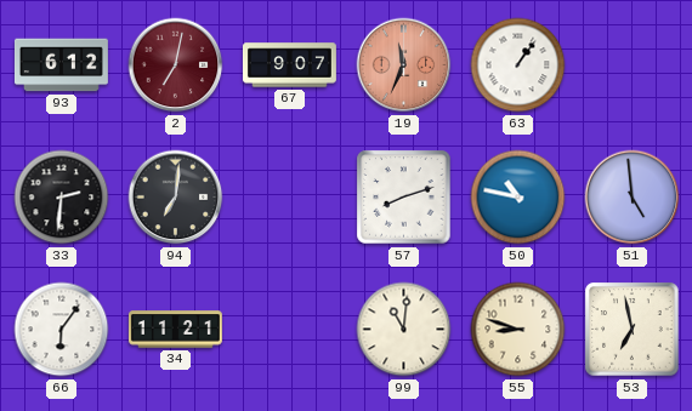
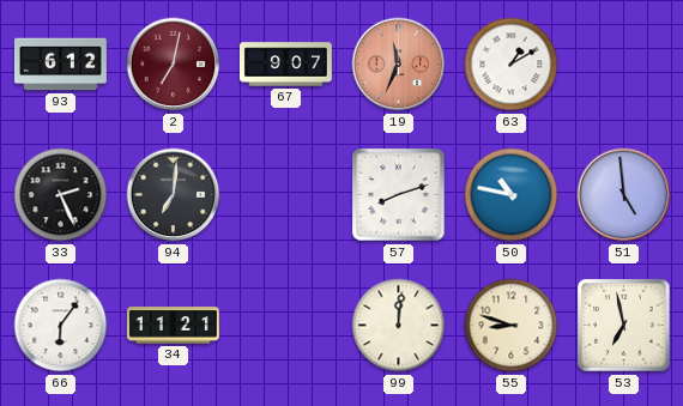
63: 1:06 -> 1:10
33: 2:31 -> 2:26
99: 11:01 -> 12:01
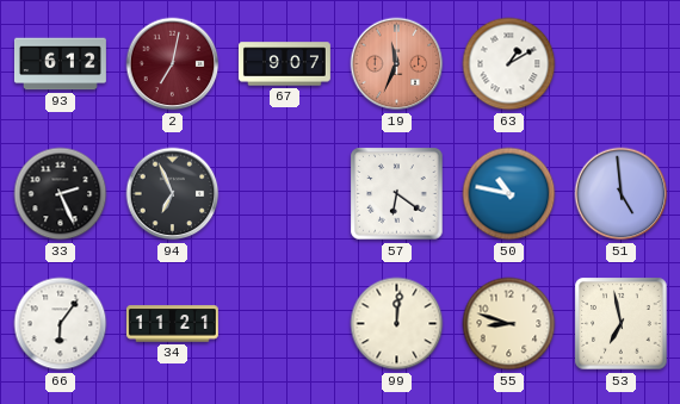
94: 7:01 -> 6:56
57: 8:12 -> 6:21
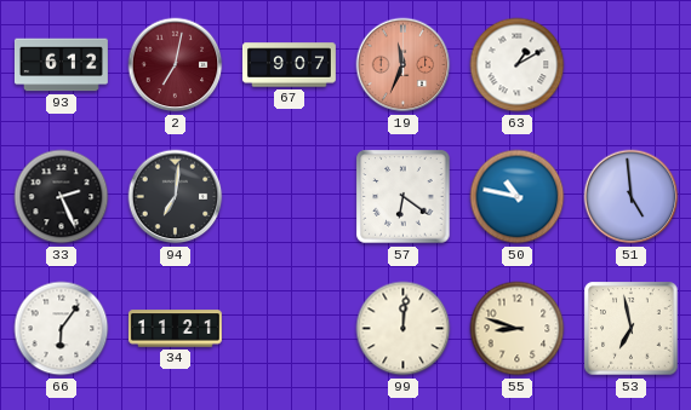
94: 6:56 -> 7:01
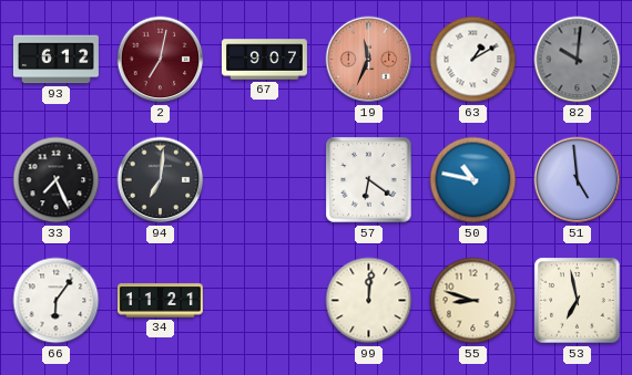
82: none -> 10:01
33: 2:26 -> 7:26
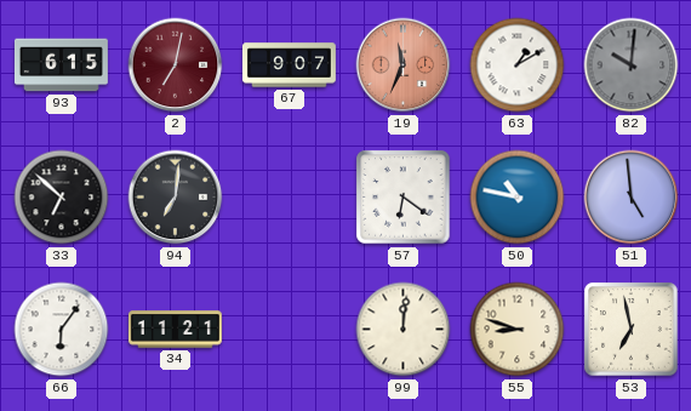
93: 6:12 -> 6:15
33: 7:26 -> 6:52
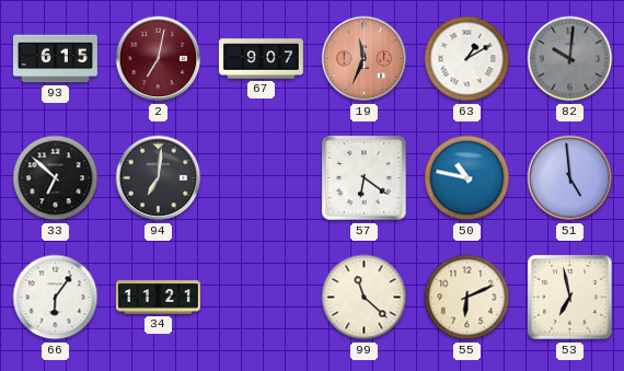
99: 12:01 -> 11:22
55: 8:48 -> 6:11
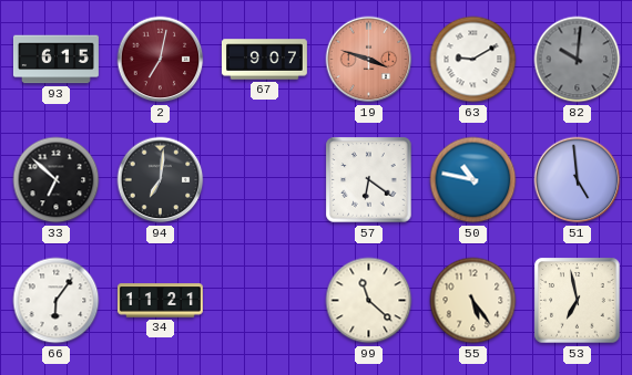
19: 11:34 -> 3:48
63: 1:10 -> 9:10
55: 6:11 -> 5:24
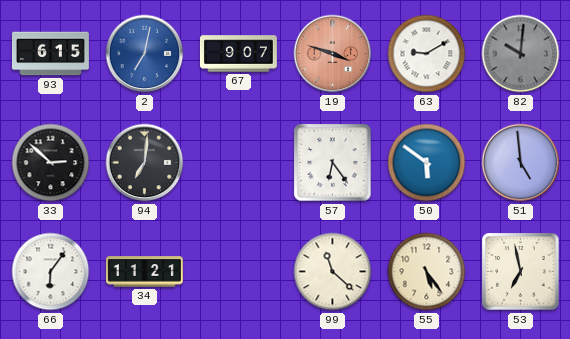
2 dial: burgundy -> blue
33: 6:52 -> 2:52
57: 6:21 -> 6:24
50: 10:47 -> 5:51
